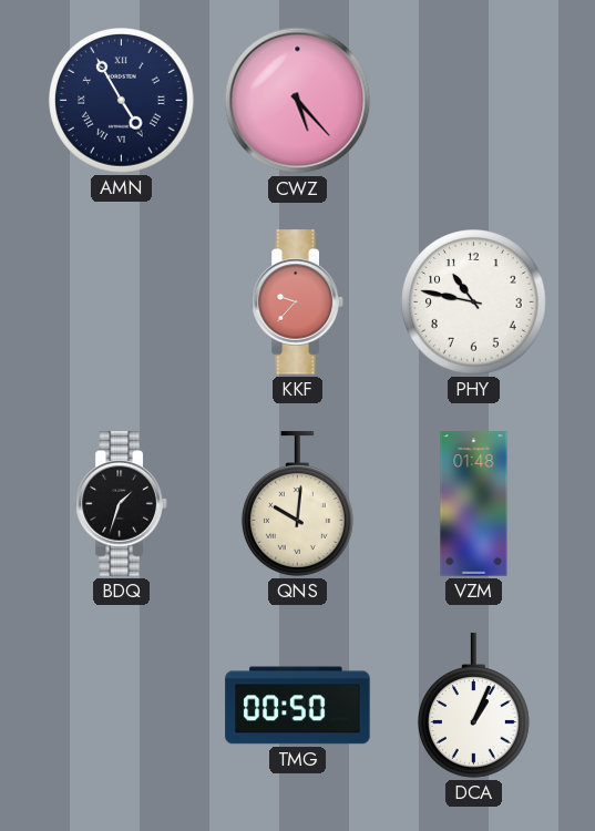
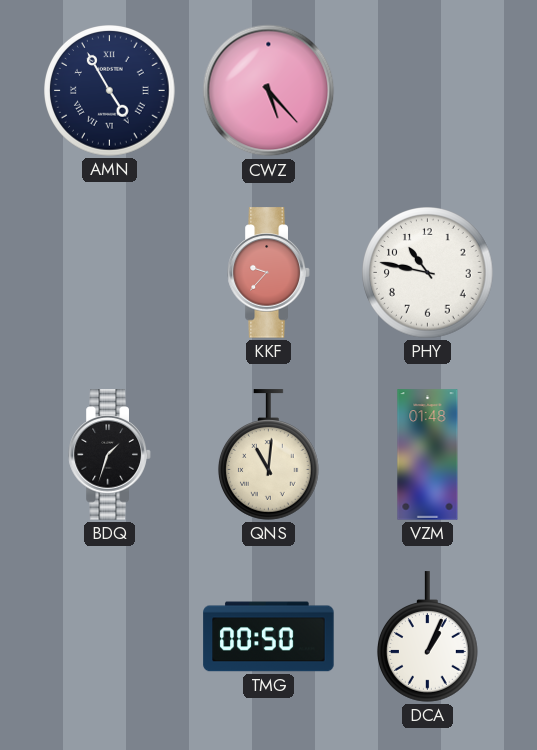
QNS: 10:01 -> 11:01
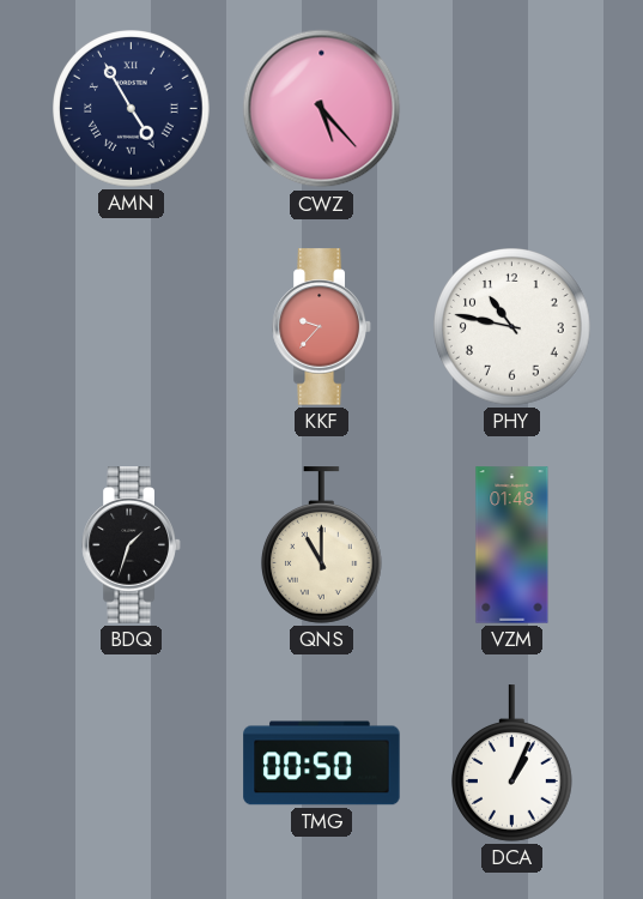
QNS: 11:01 -> 11:00
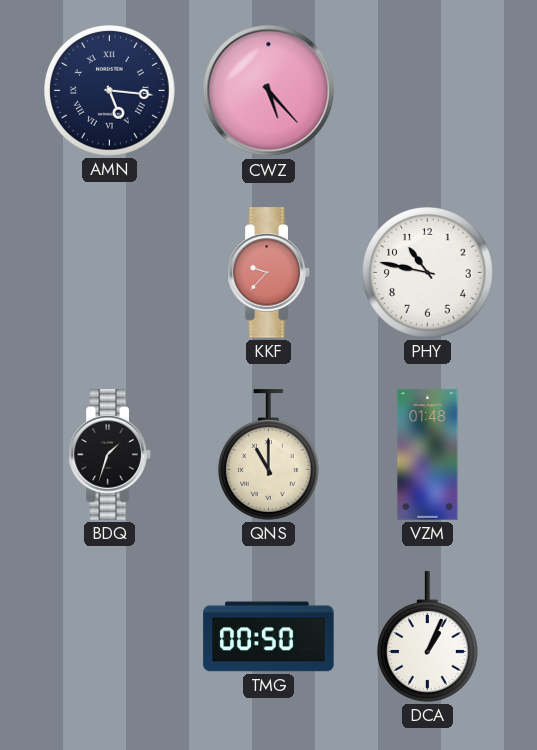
AMN: 4:55 -> 5:16
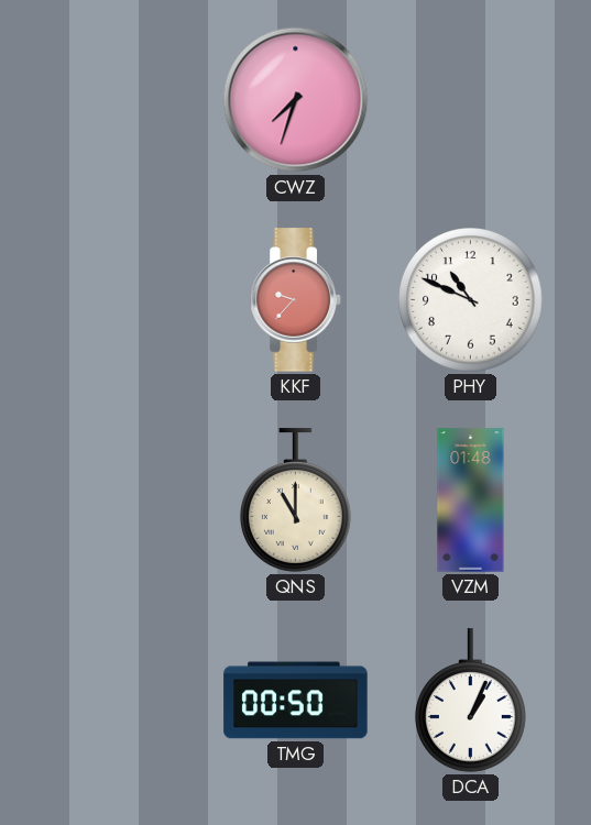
AMN: 5:16 -> none
CWZ: 5:23 -> 7:33
PHY: 10:47 -> 10:49
BDQ: 1:33 -> none
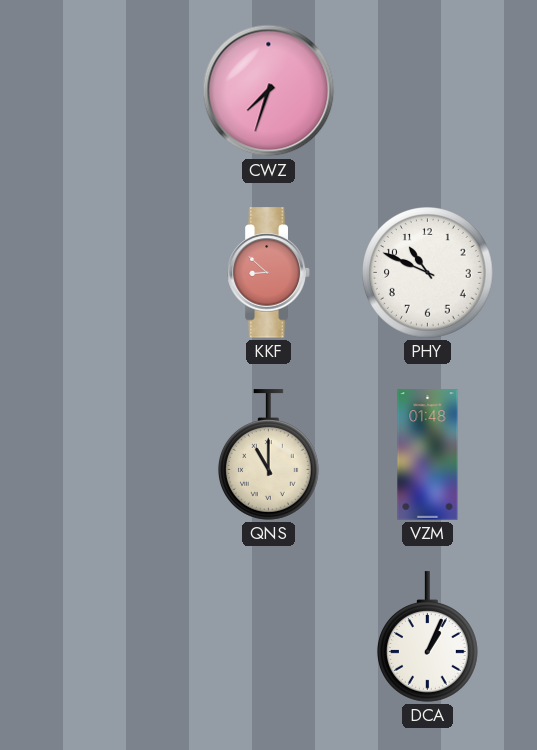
KKF: 9:37 -> 8:52
TMG: 00:50 -> none
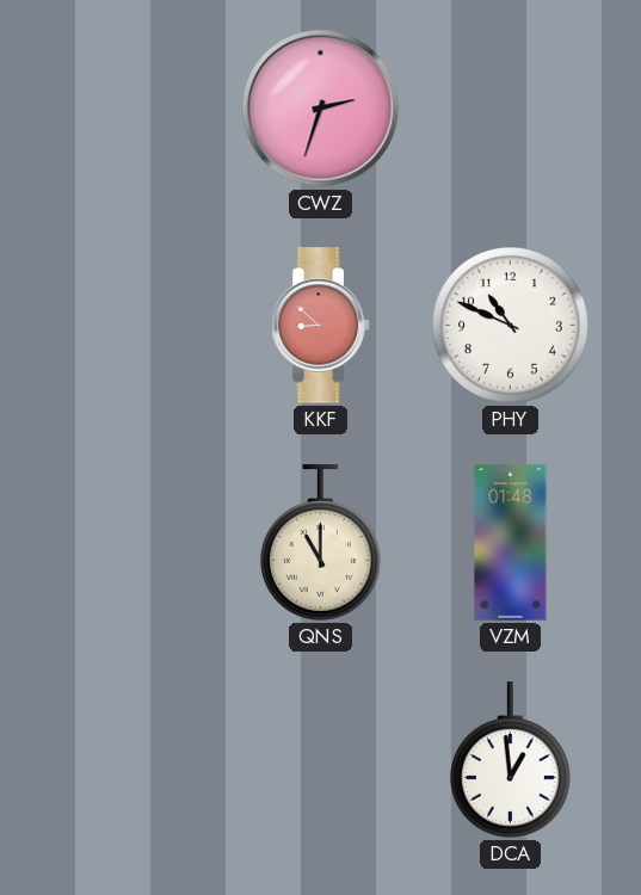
CWZ: 7:33 -> 2:33
DCA: 1:04 -> 12:59
